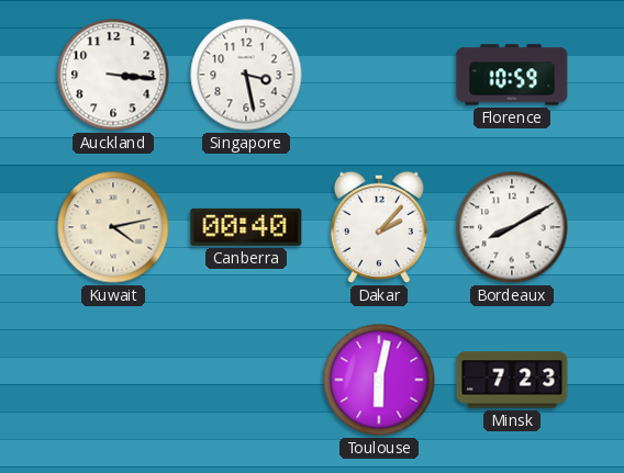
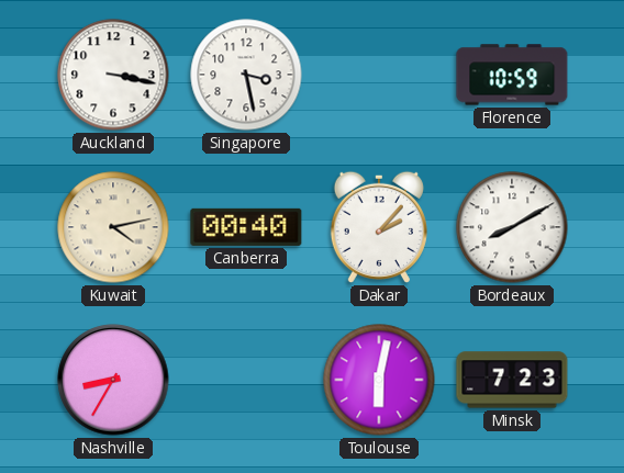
Auckland: 3:16 -> 3:17
Nashville: none -> 8:35
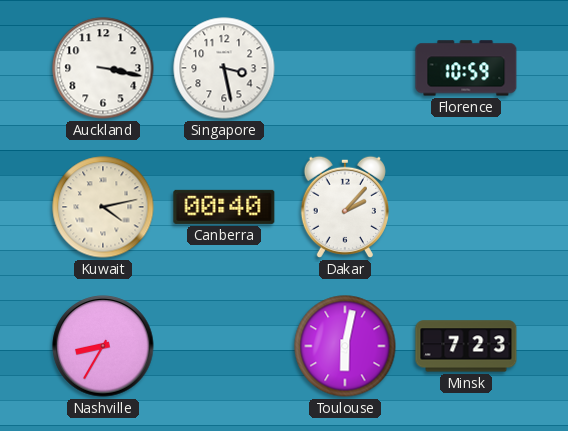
Bordeaux: 8:10 -> none
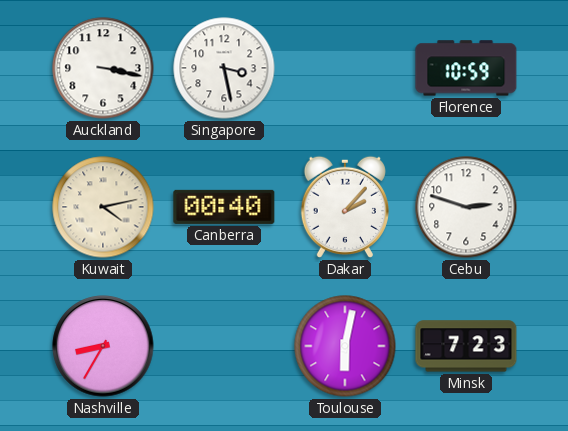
Cebu: none -> 2:48
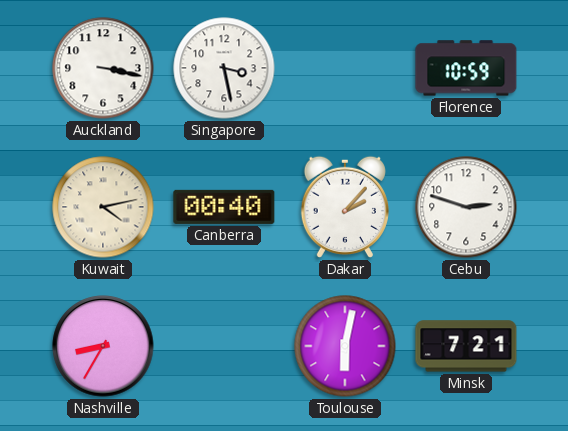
Minsk: 7:23 -> 7:21
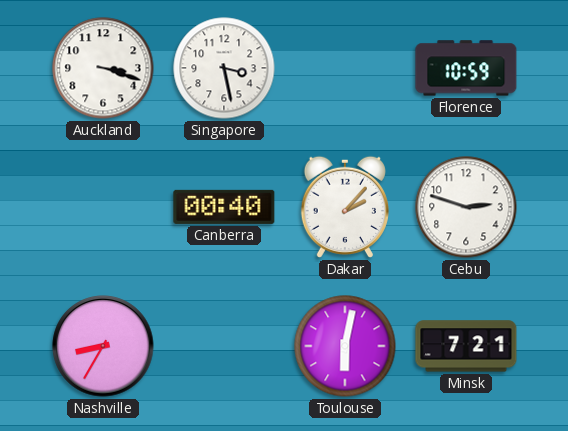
Auckland: 3:17 -> 3:18
Kuwait: 4:13 -> none
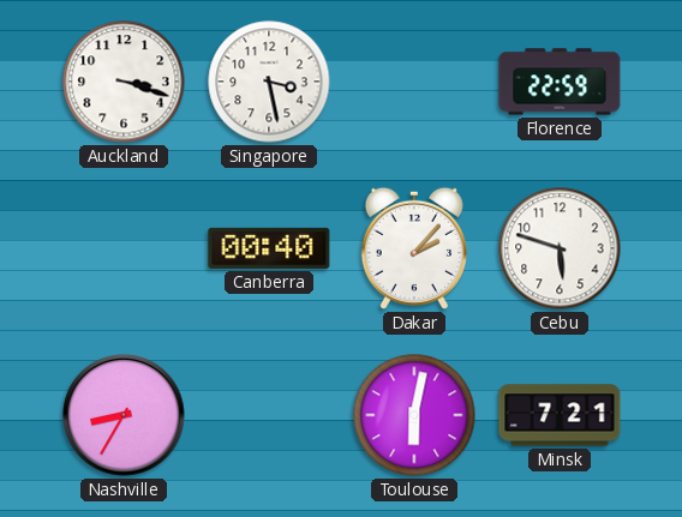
Florence: 10:59 -> 22:59
Cebu: 2:48 -> 5:48
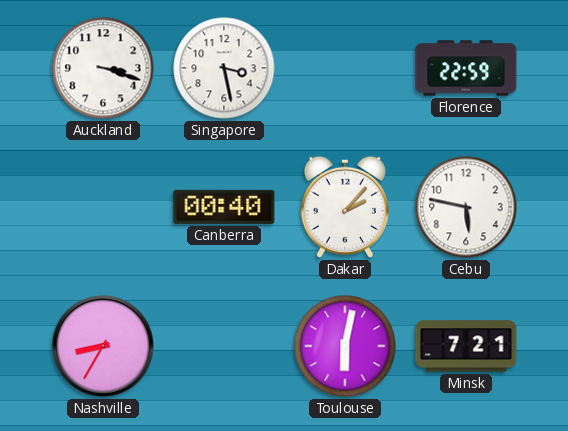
Cebu: 5:48 -> 5:47
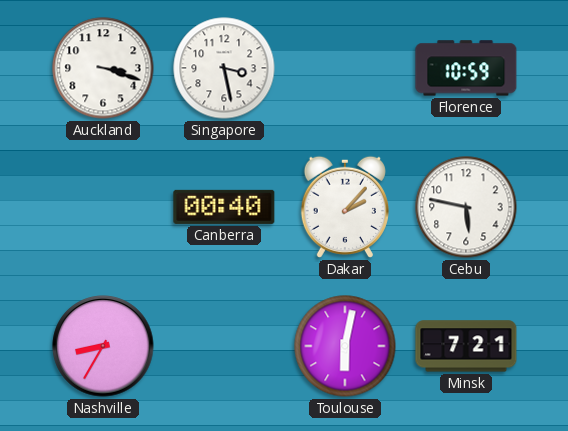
Florence: 22:59 -> 10:59
